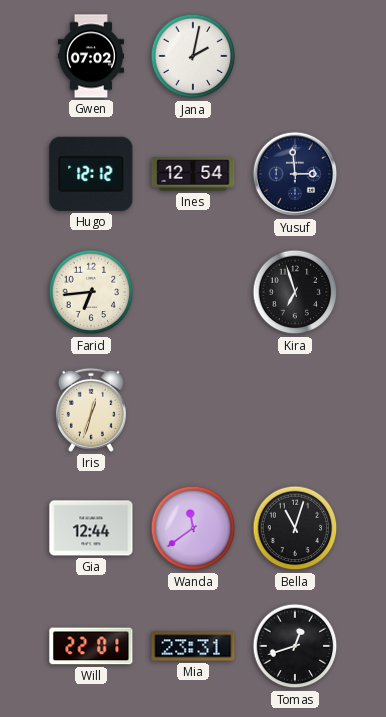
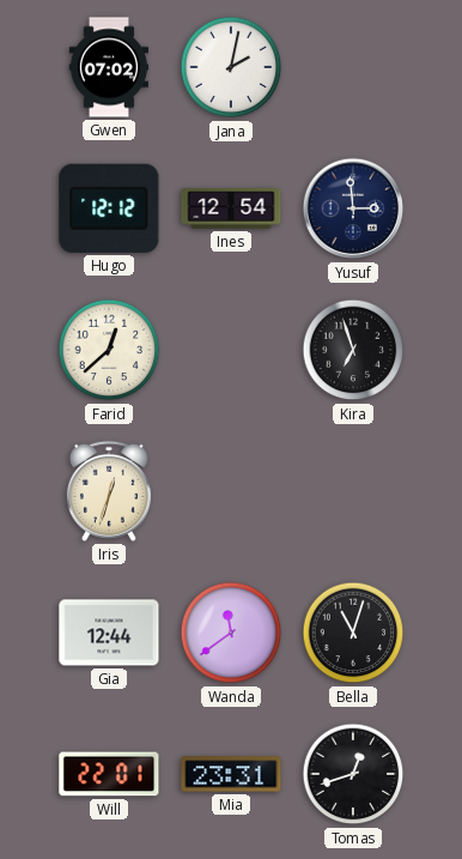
Farid: 6:44 -> 12:38
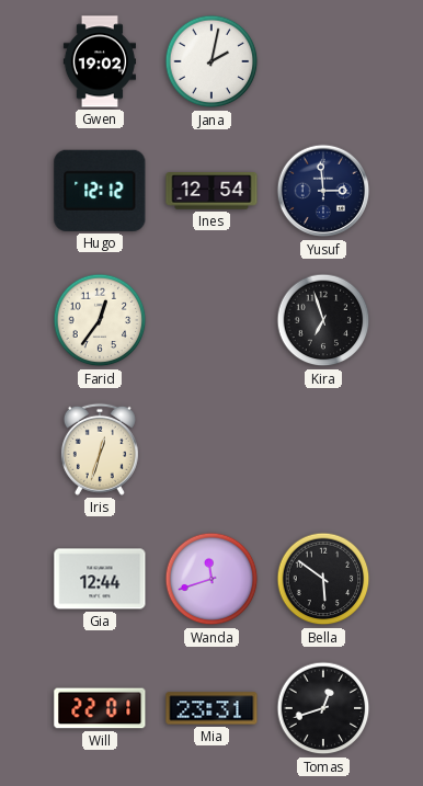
Gwen: 07:02 -> 19:02
Farid: 12:38 -> 12:36
Wanda: 11:39 -> 11:42
Bella: 11:03 -> 5:51
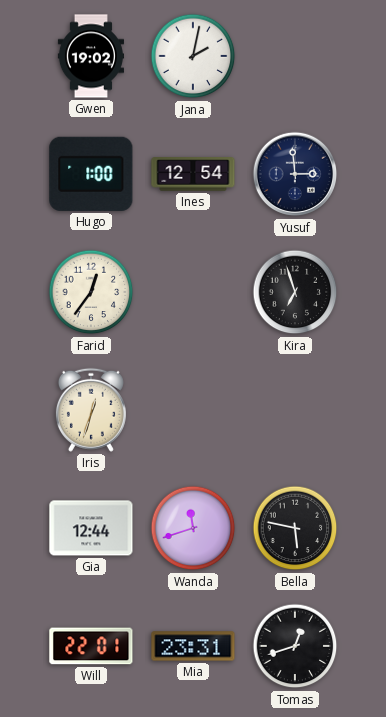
Hugo: 12:12 -> 1:00
Bella: 5:51 -> 5:47
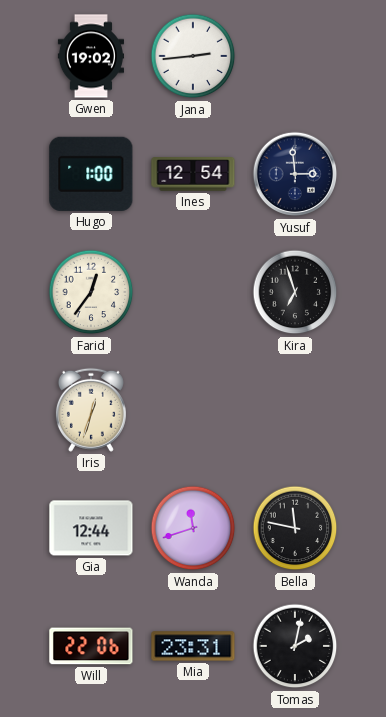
Jana: 2:02 -> 2:44
Bella: 5:47 -> 11:47
Will: 22:01 -> 22:06
Tomas: 12:42 -> 2:02
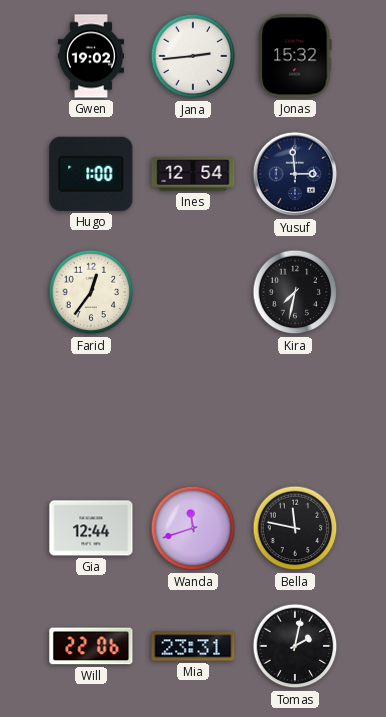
Jonas: none -> 15:32
Kira: 6:57 -> 7:32
Iris: 12:33 -> none
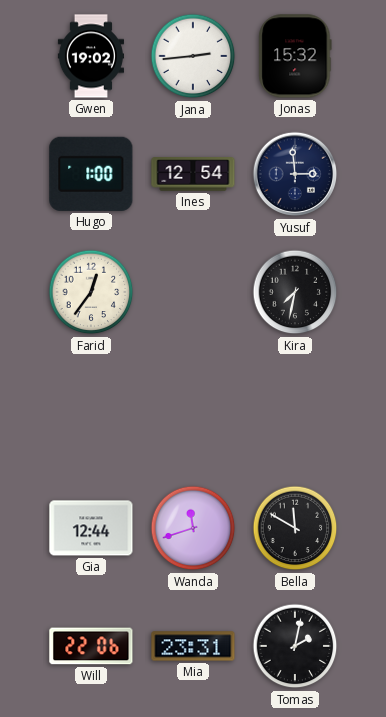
Bella: 11:47 -> 11:50
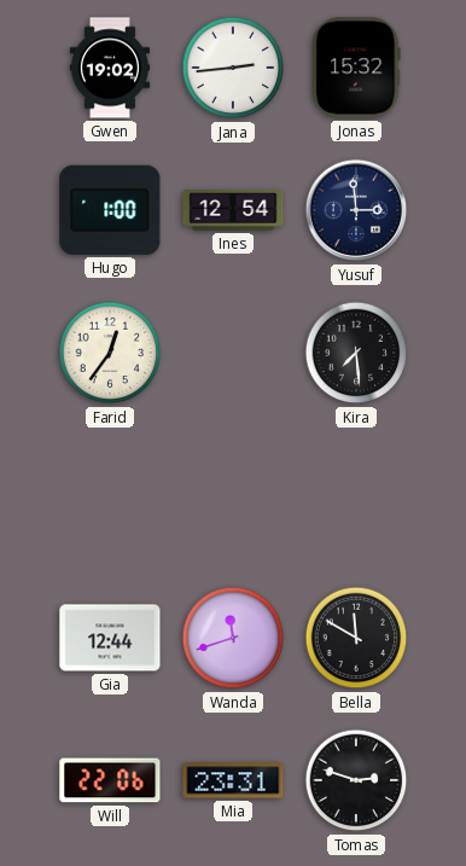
Kira: 7:32 -> 7:29
Tomas: 2:02 -> 2:48
